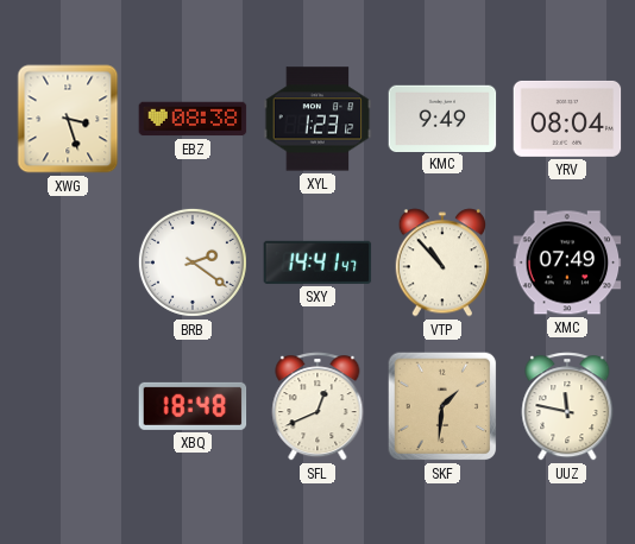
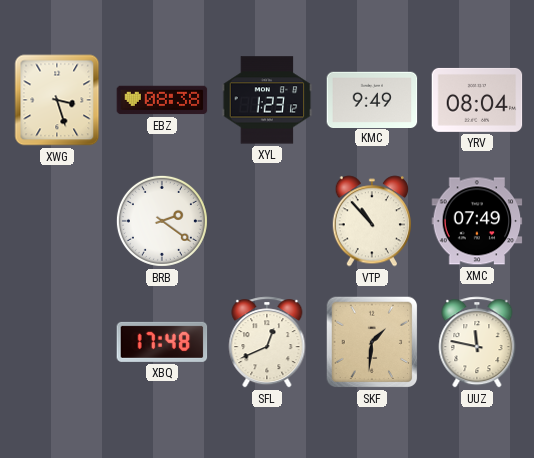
SXY: 14:41 -> none
XBQ: 18:48 -> 17:48
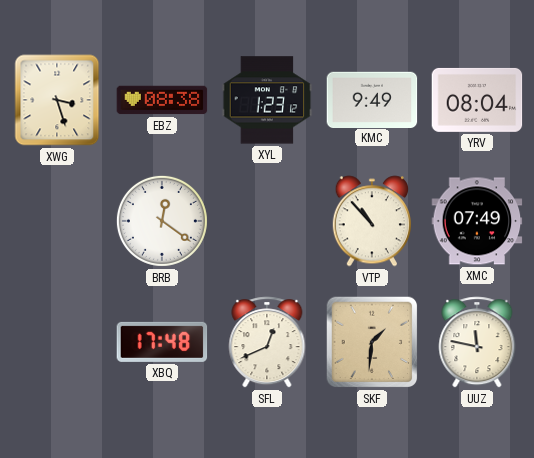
BRB: 2:21 -> 12:21
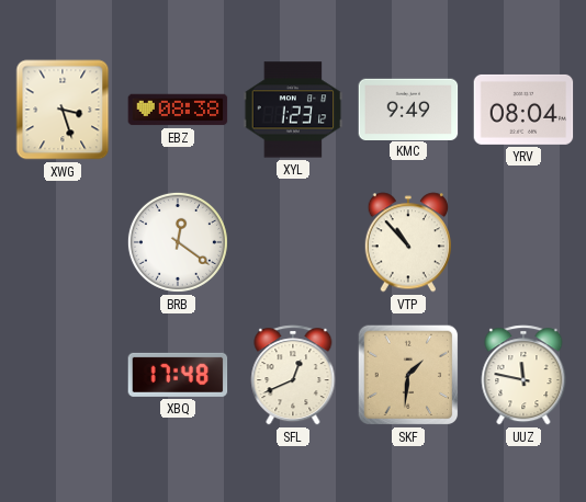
XMC: 07:49 -> none
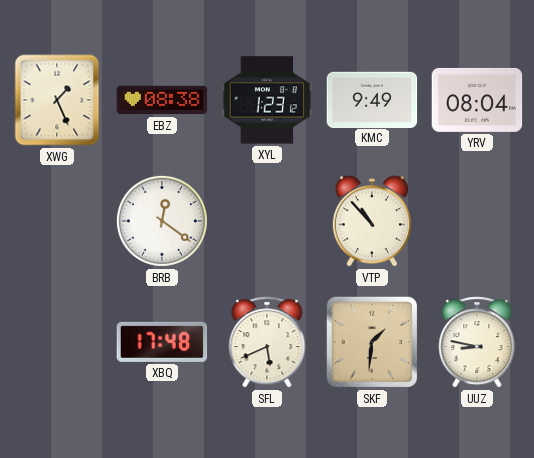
XWG: 3:27 -> 1:26
SFL: 12:41 -> 5:41
UUZ: 11:47 -> 8:47
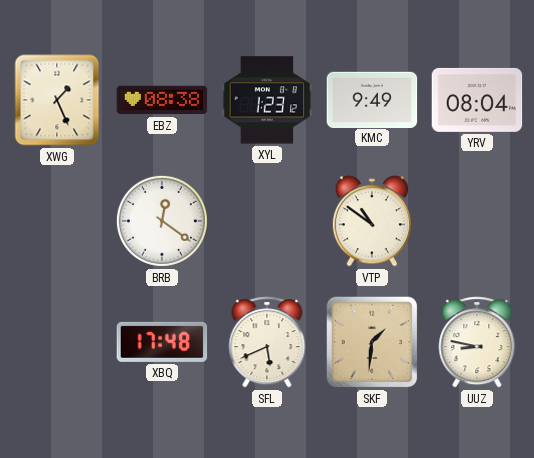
VTP: 10:53 -> 10:51
